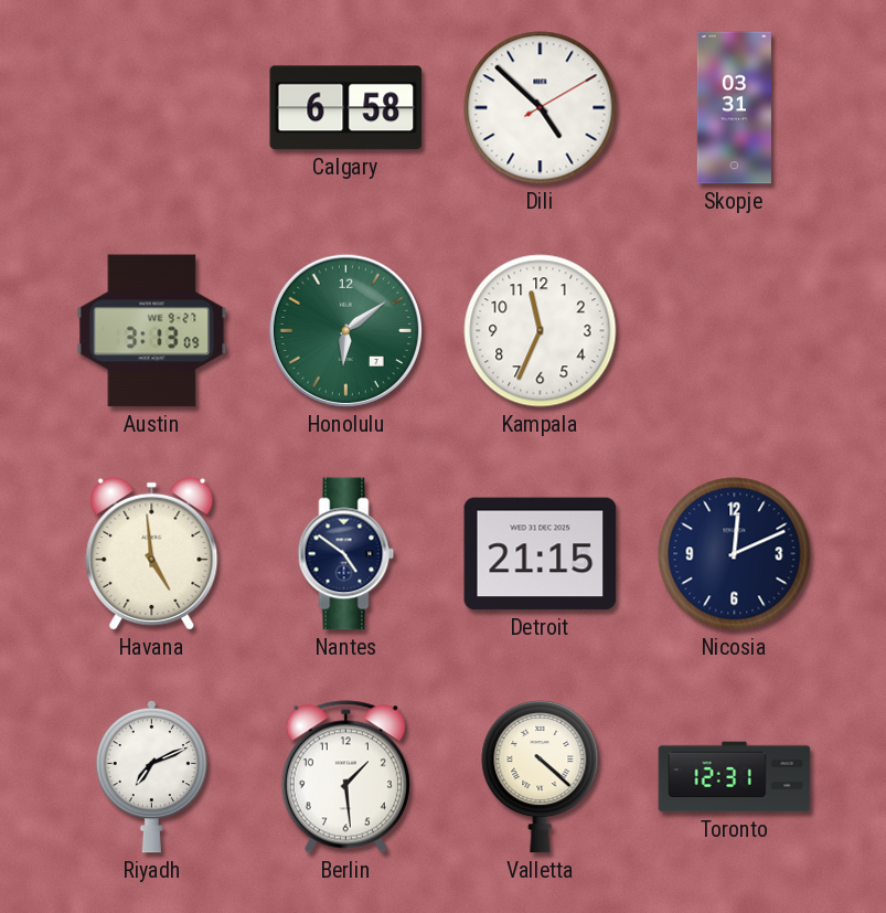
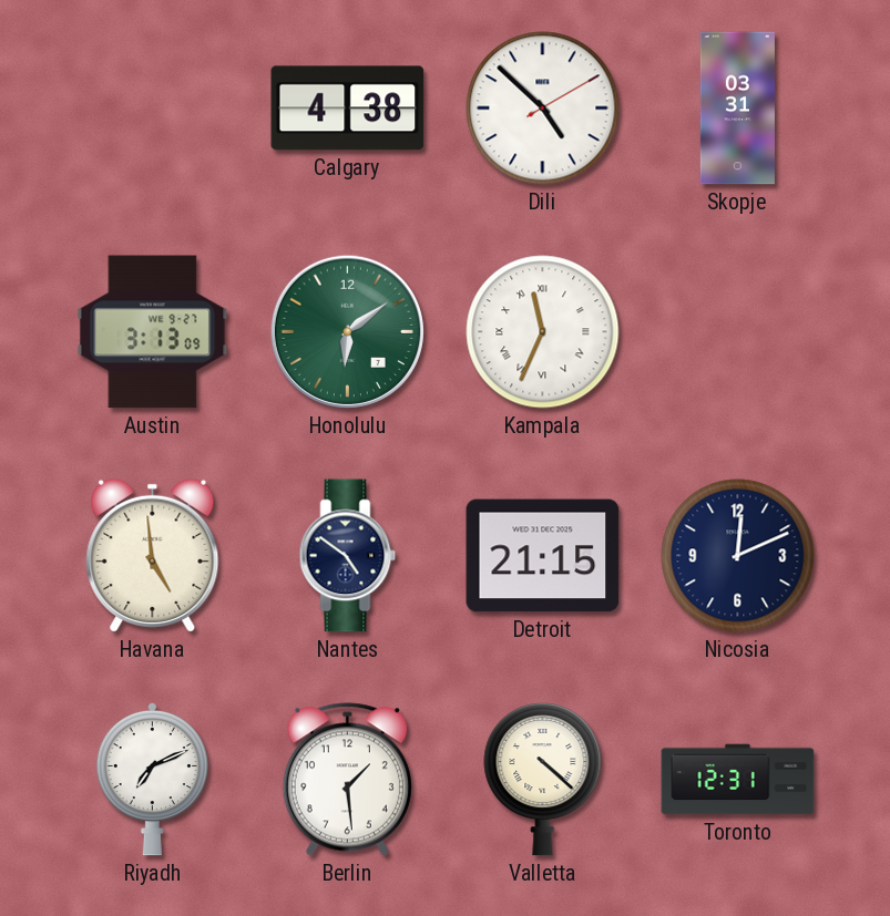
Calgary: 6:58 -> 4:38
Kampala numerals: Arabic -> Roman
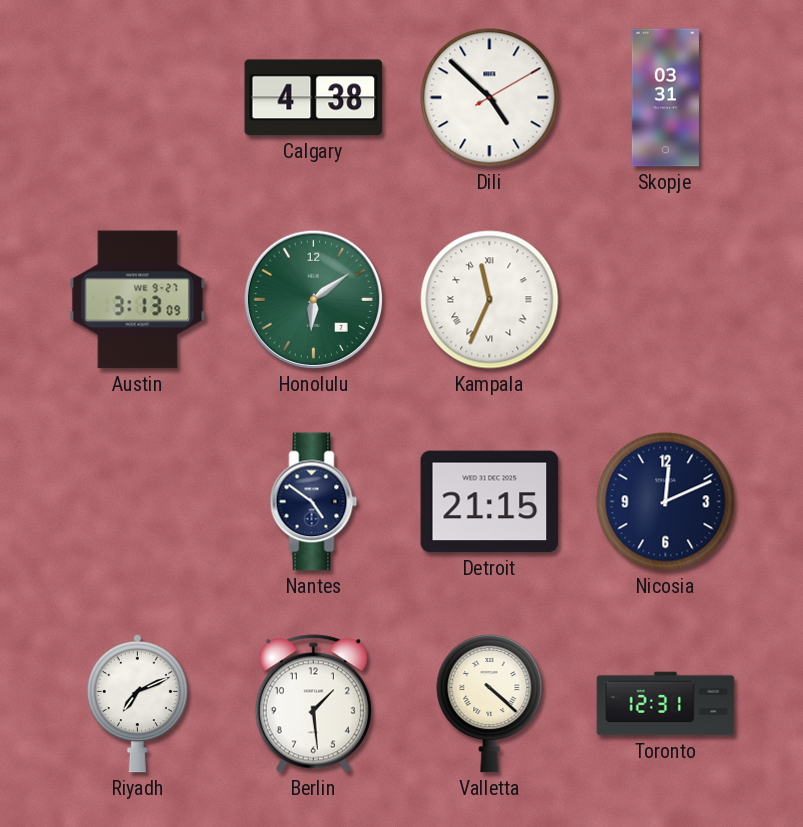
Havana: 4:59 -> none
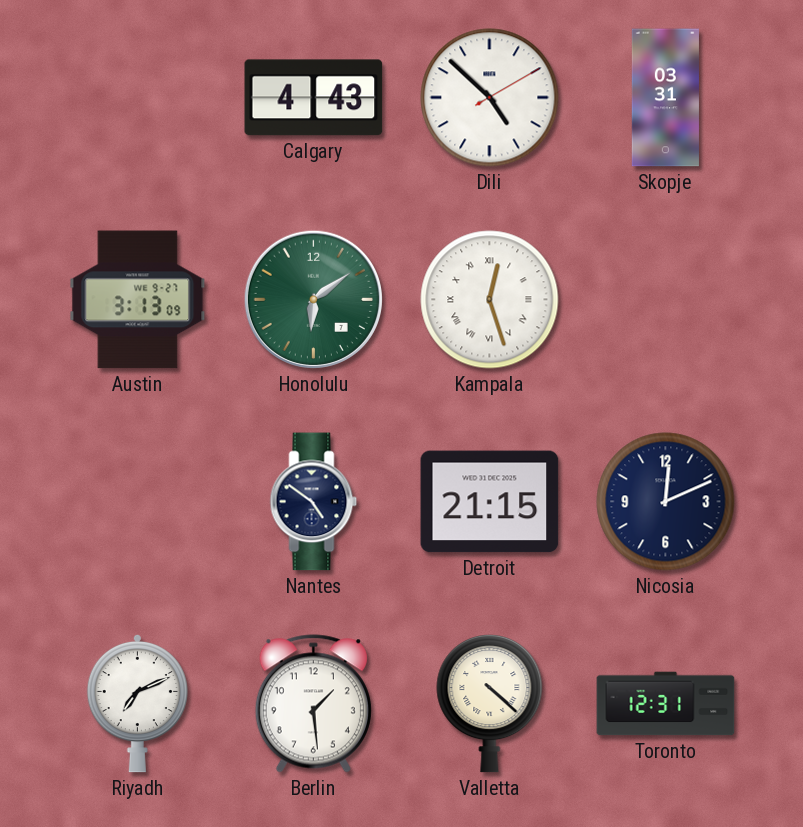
Calgary: 4:38 -> 4:43
Kampala: 11:34 -> 12:27
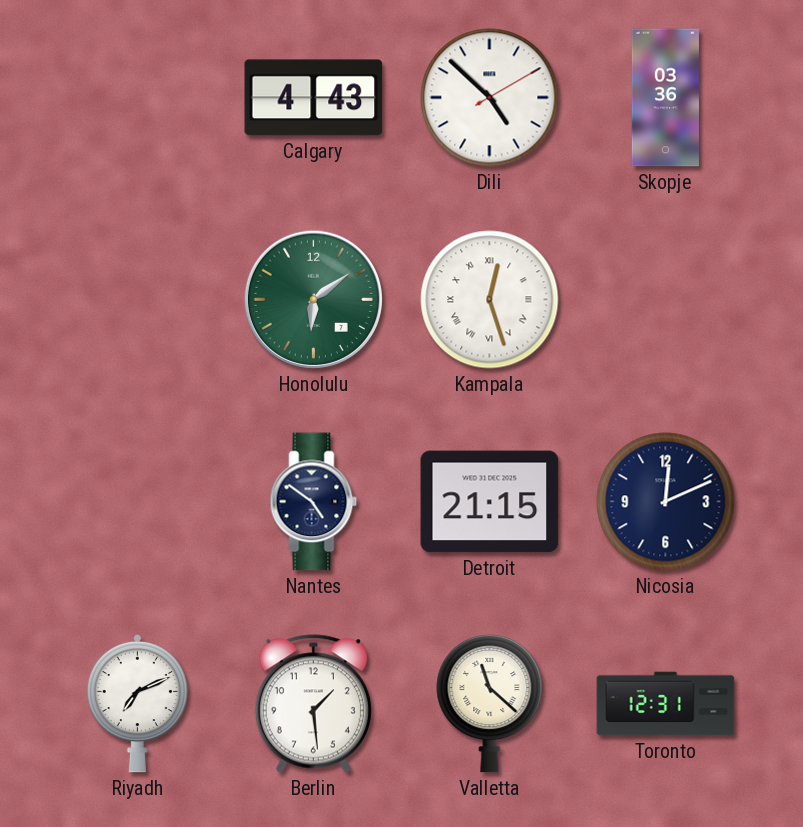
Skopje: 03:31 -> 03:36
Austin: 3:13 -> none
Valletta: 4:22 -> 11:22
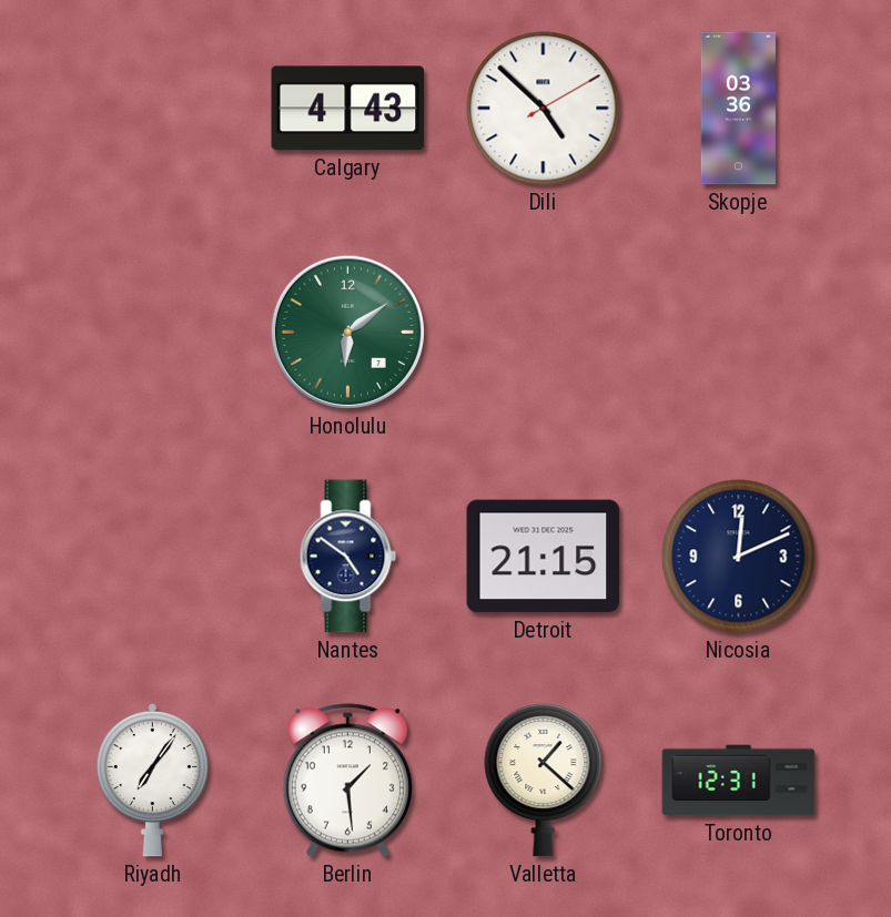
Kampala: 12:27 -> none
Riyadh: 7:11 -> 7:06
Valletta: 11:22 -> 1:22
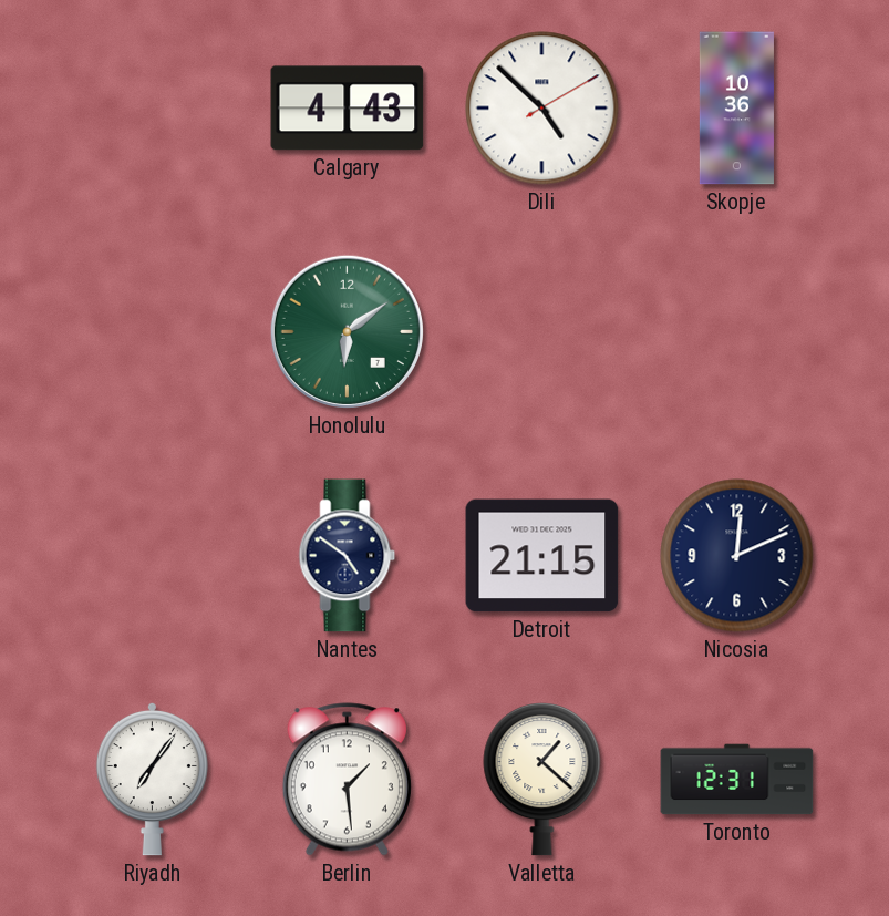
Skopje: 03:36 -> 10:36
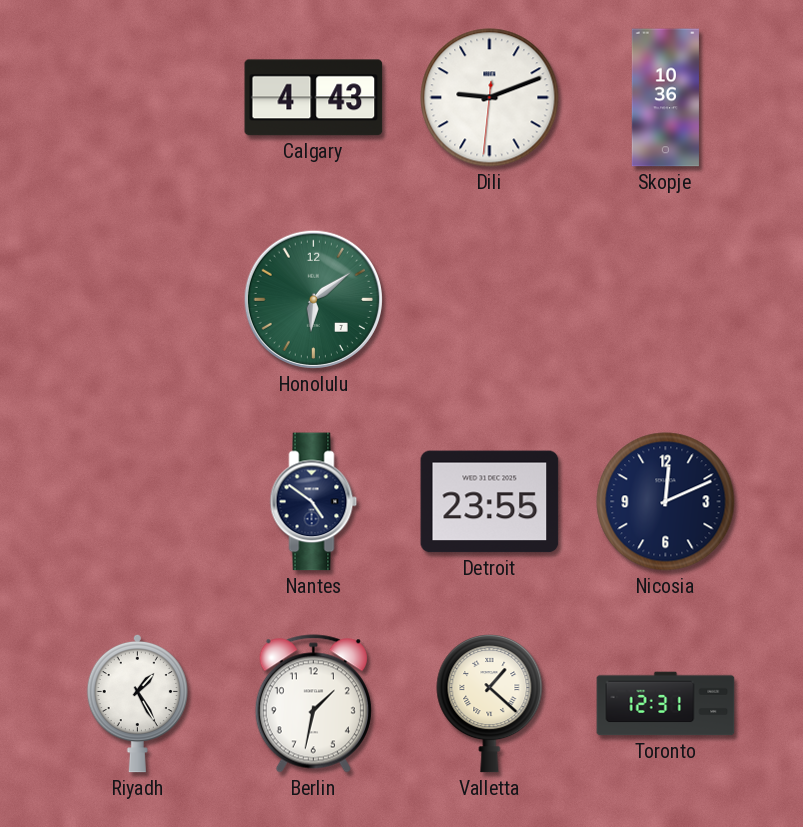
Dili: 4:52 -> 9:11
Detroit: 21:15 -> 23:55
Riyadh: 7:06 -> 1:25
Berlin: 1:29 -> 1:32
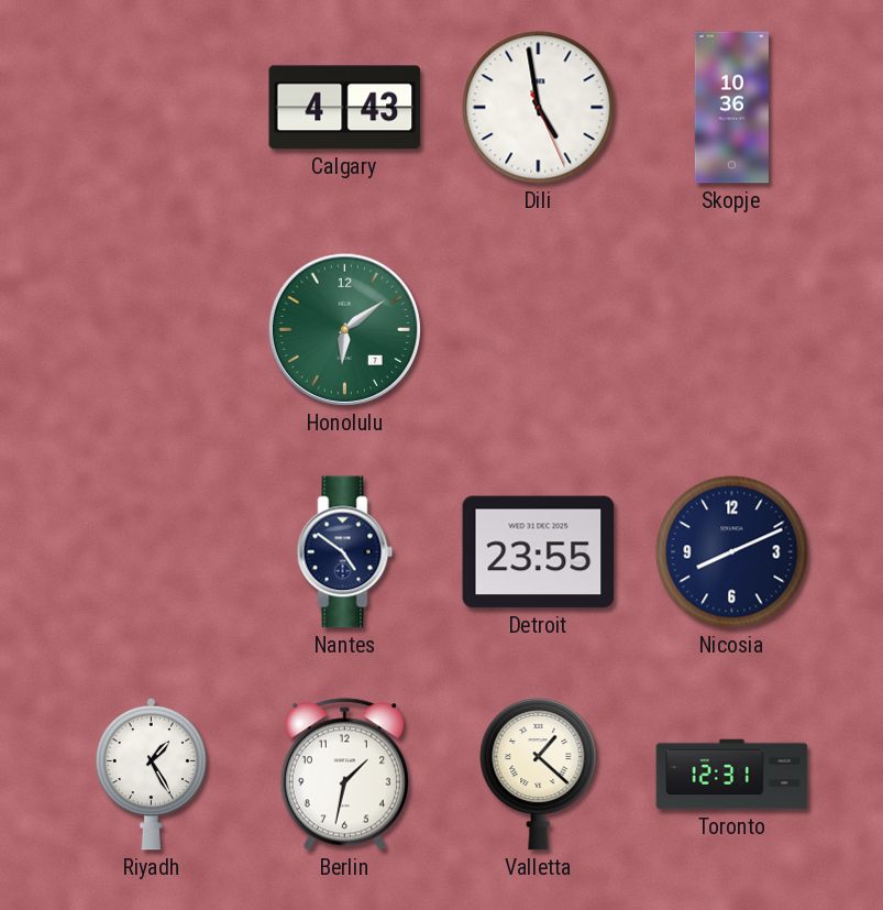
Dili: 9:11 -> 4:58
Nicosia: 12:11 -> 8:11
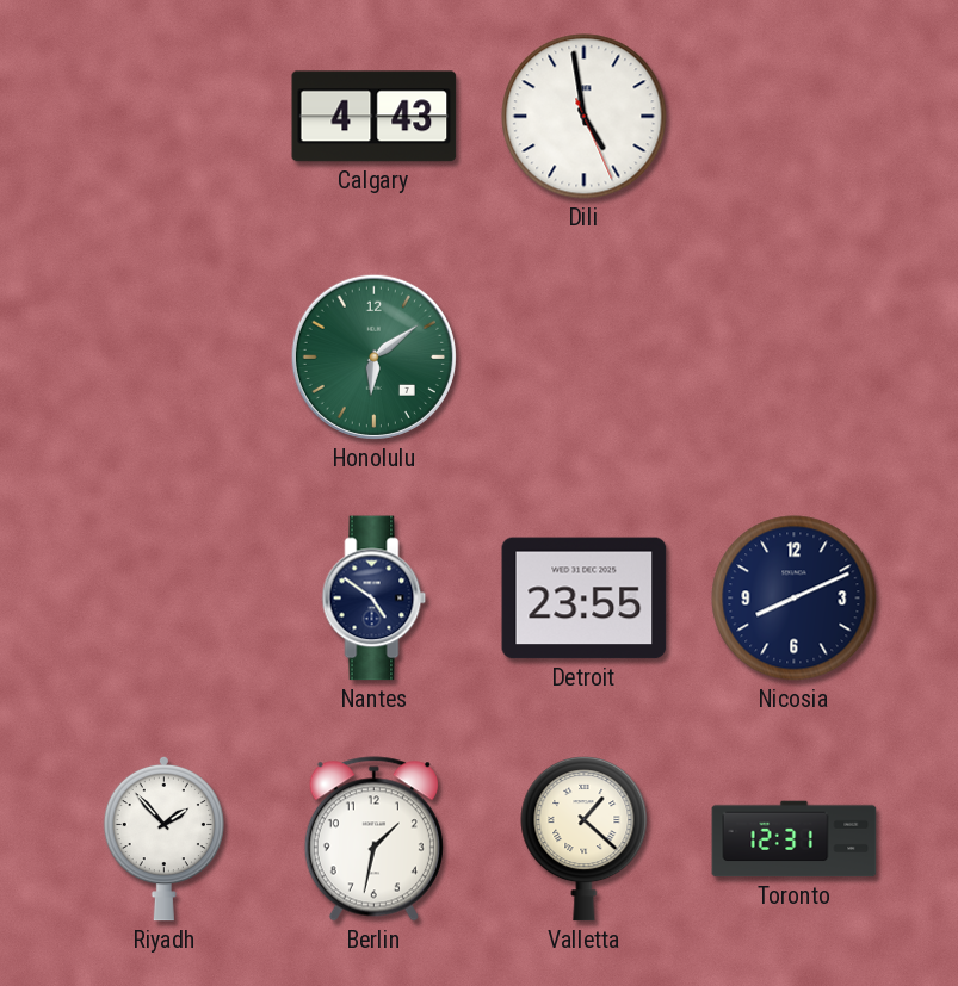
Skopje: 10:36 -> none
Riyadh: 1:25 -> 1:53
